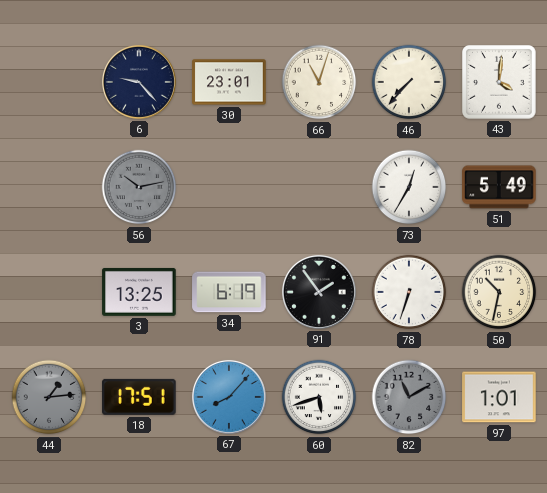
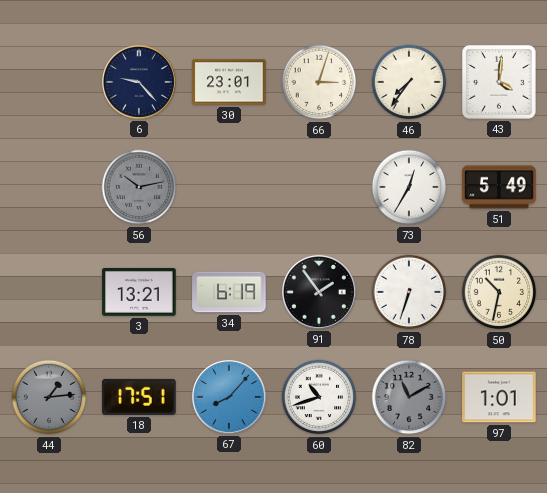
66: 11:03 -> 3:03
46: 7:37 -> 7:36
3: 13:25 -> 13:21
60: 5:42 -> 10:42
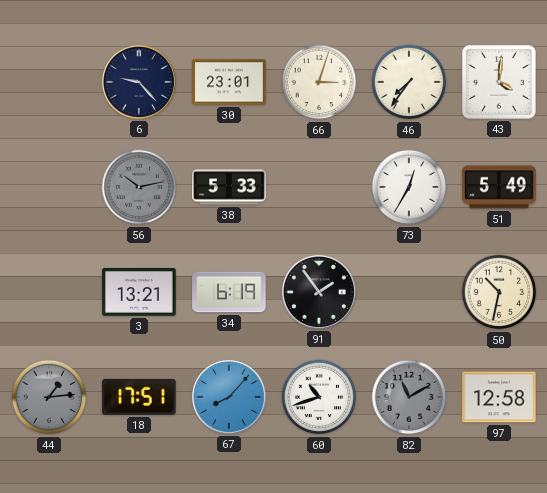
38: none -> 5:33
78: 6:33 -> none
97: 1:01 -> 12:58
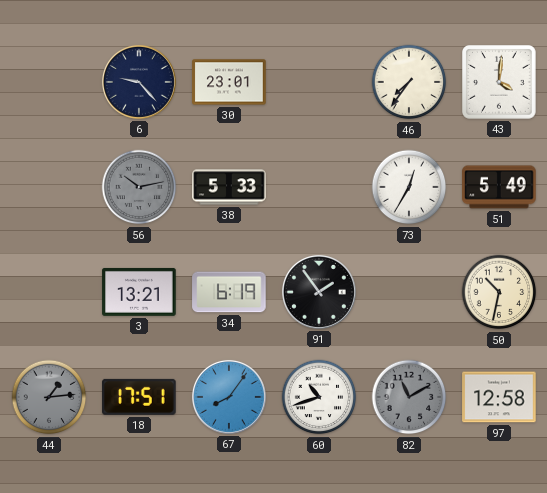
66: 3:03 -> none
67: 8:07 -> 8:06
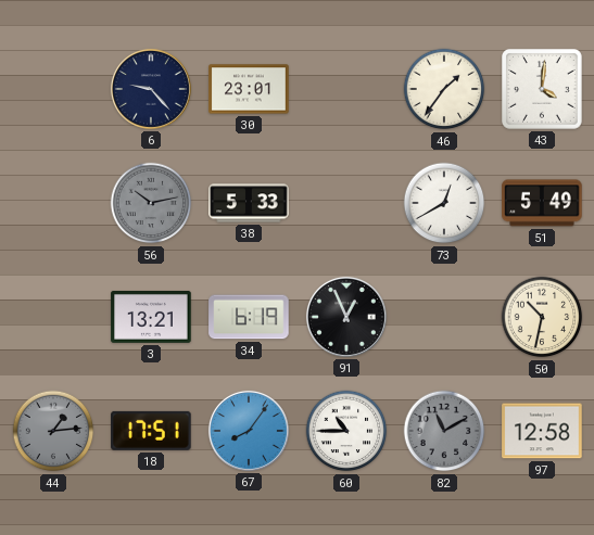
46: 7:36 -> 1:36
73: 12:35 -> 12:40
91: 1:54 -> 12:56
60: 10:42 -> 10:45
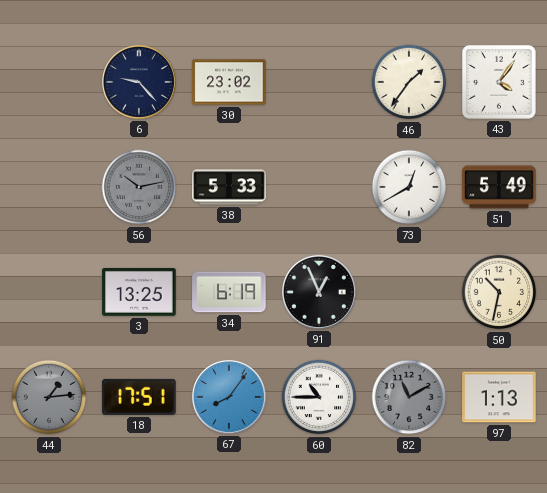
30: 23:01 -> 23:02
43: 4:01 -> 4:06
3: 13:21 -> 13:25
97: 12:58 -> 1:13
